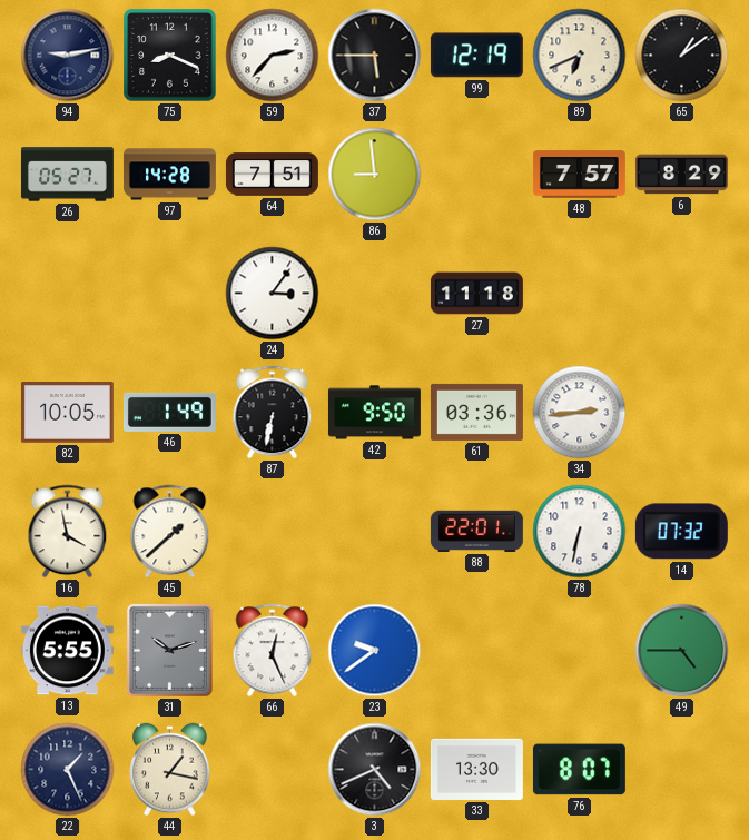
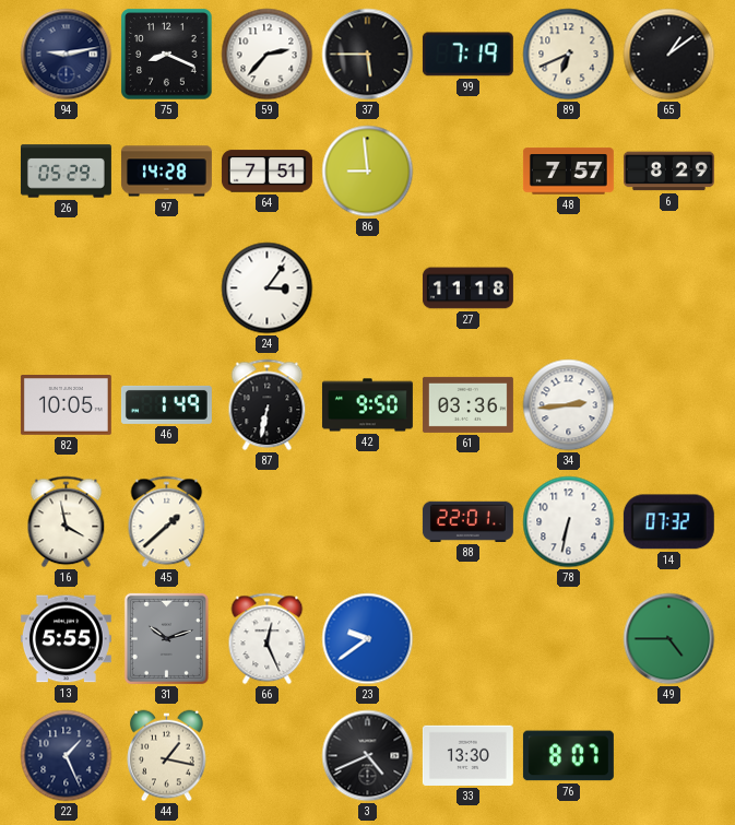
99: 12:19 -> 7:19
26: 05:27 -> 05:29
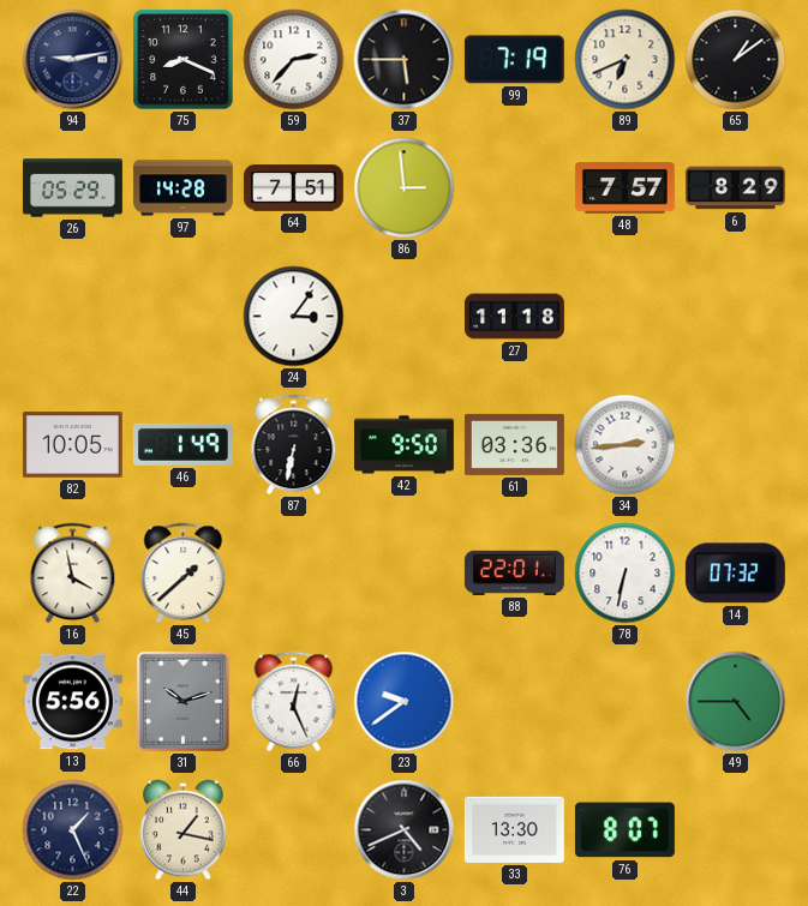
86: 8:59 -> 2:59
13: 5:55 -> 5:56
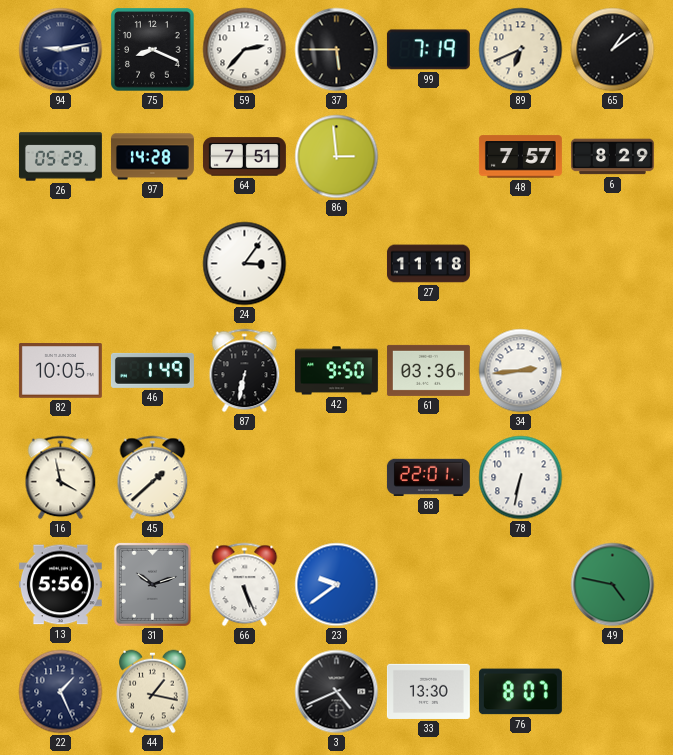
14: 07:32 -> none
66: 12:26 -> 5:26
49: 4:45 -> 4:47
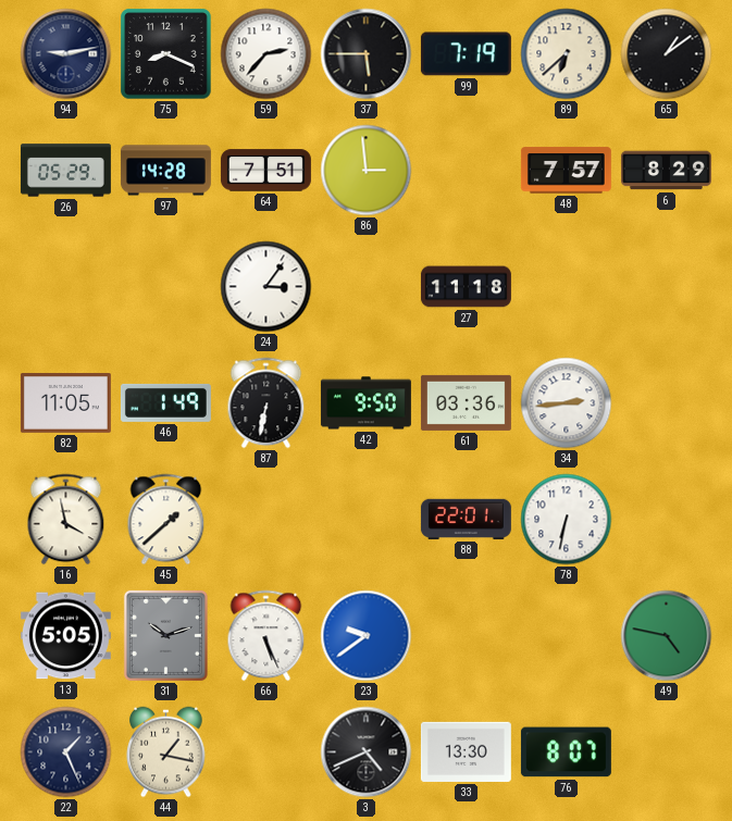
89: 6:41 -> 6:38
82: 10:05 -> 11:05
13: 5:56 -> 5:05
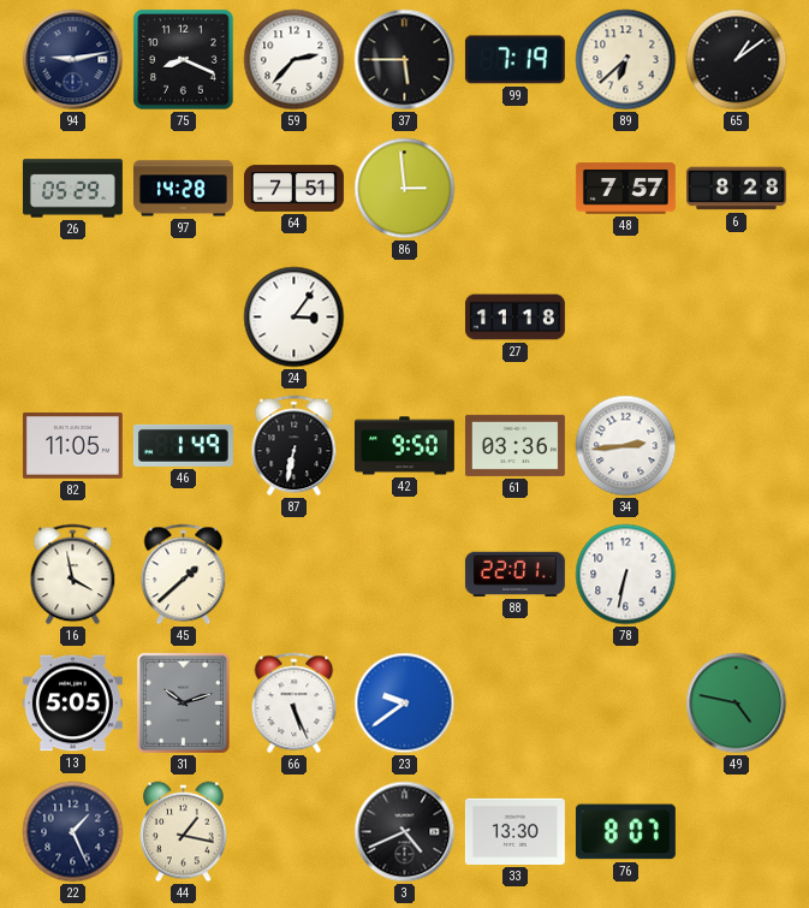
6: 8:29 -> 8:28
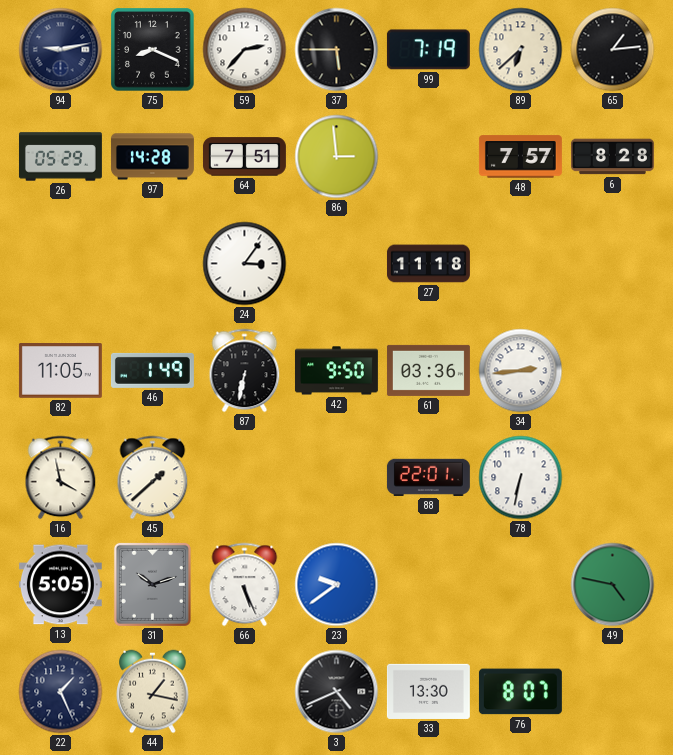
65: 1:09 -> 1:14
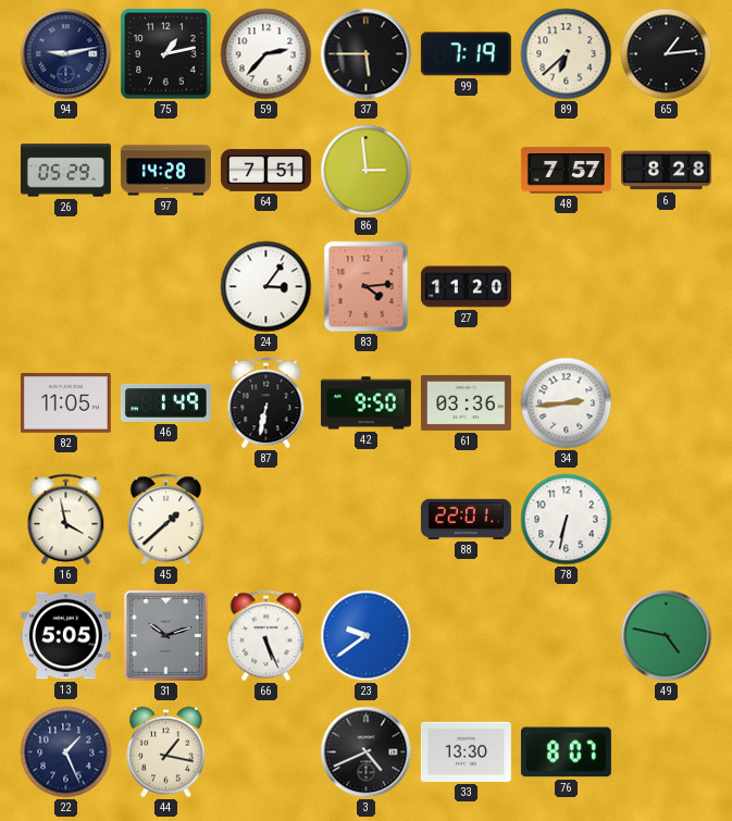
75: 8:19 -> 1:13
83: none -> 4:14
27: 11:18 -> 11:20
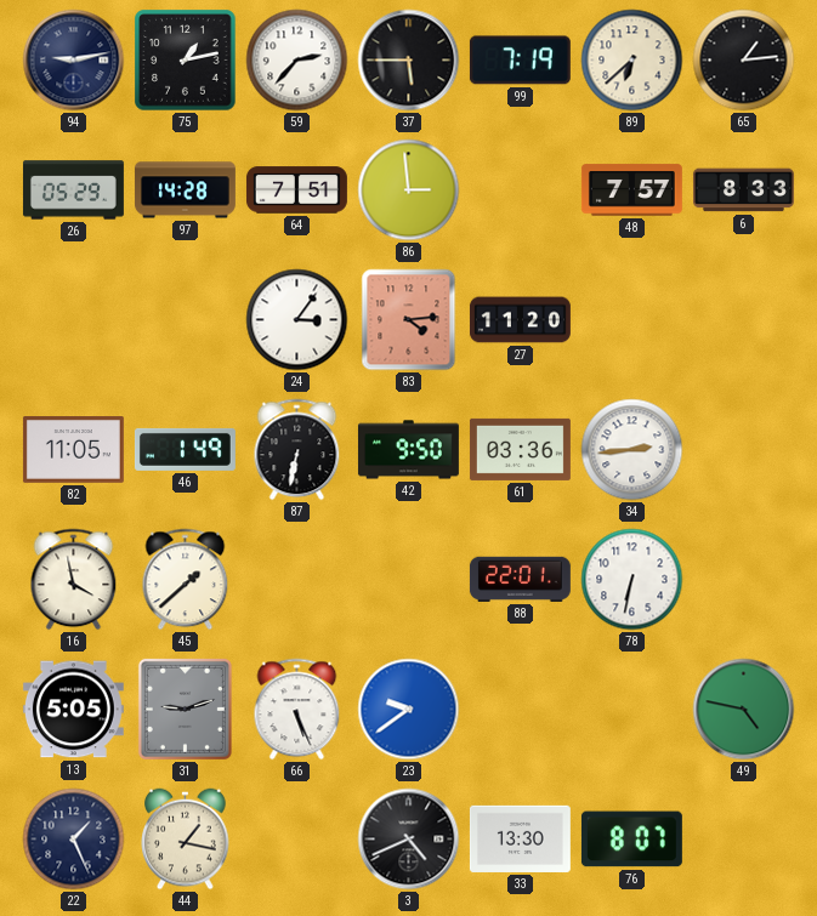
6: 8:28 -> 8:33
31: 10:12 -> 9:12
